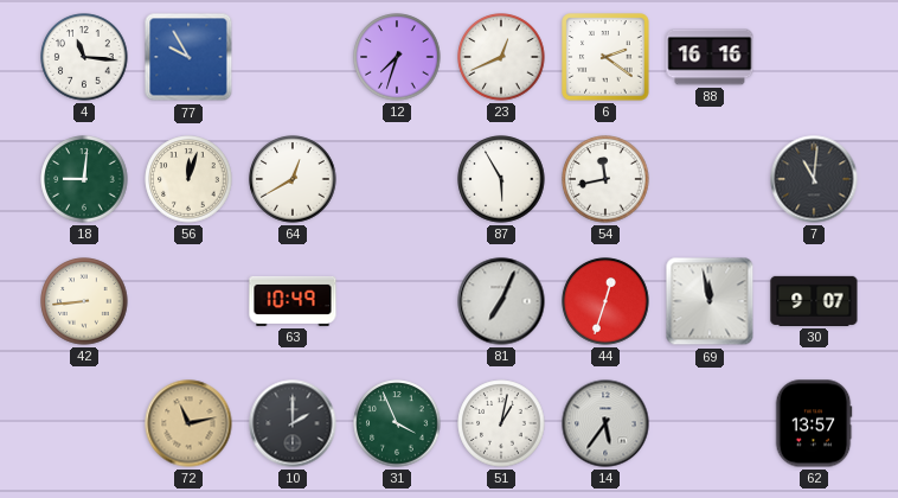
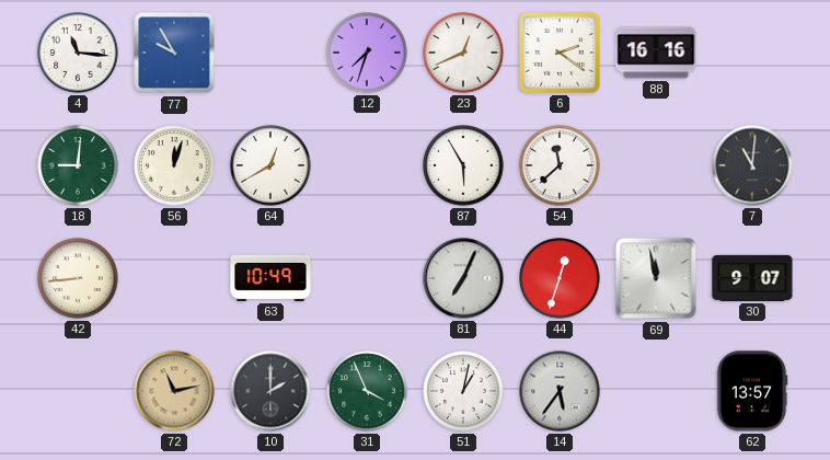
54: 11:43 -> 11:38
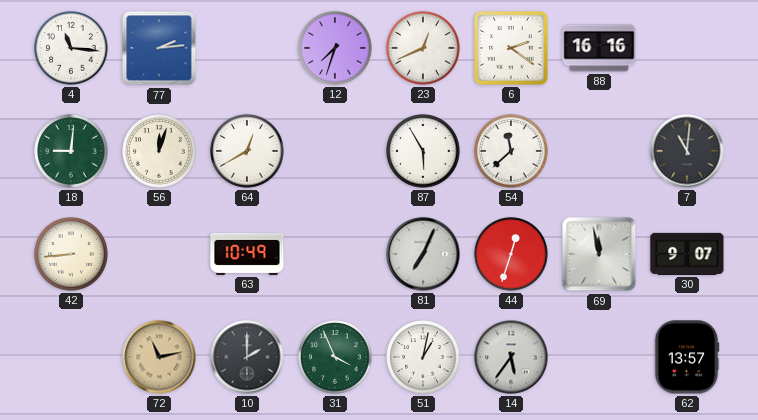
77: 9:55 -> 2:14
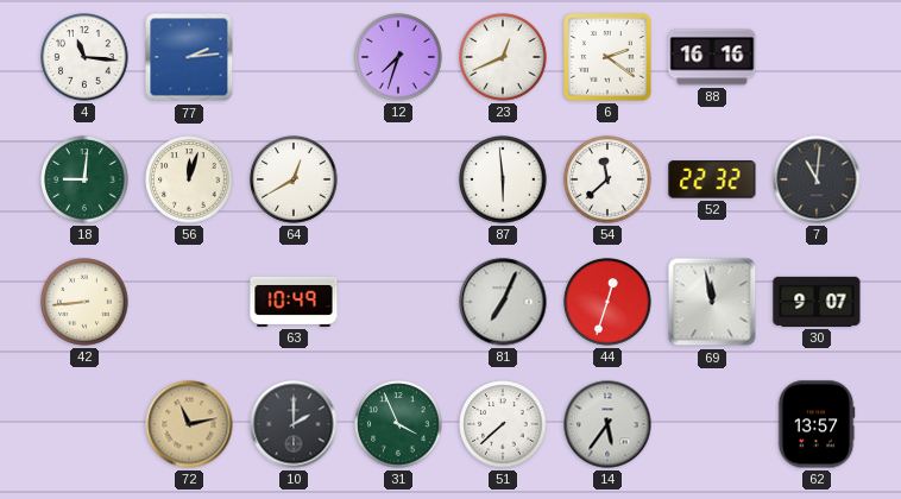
87: 5:55 -> 5:59
52: none -> 22:32
51: 1:02 -> 7:38
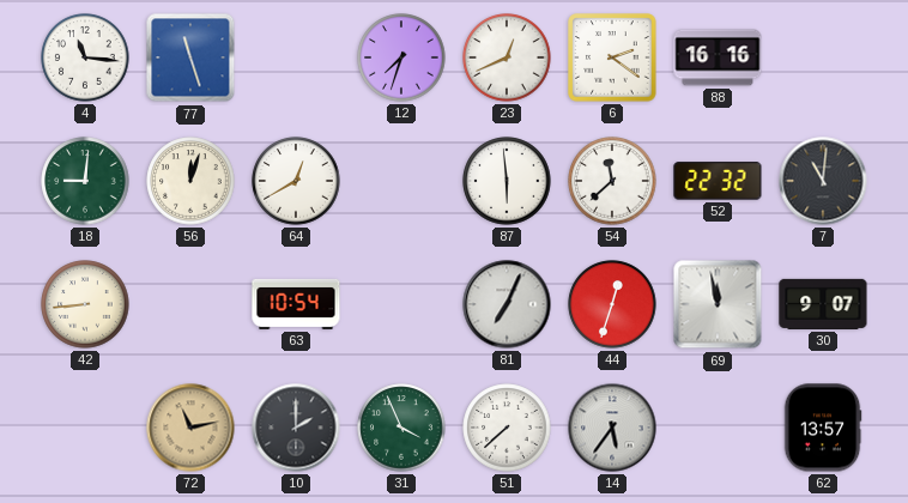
77: 2:14 -> 11:27
63: 10:49 -> 10:54
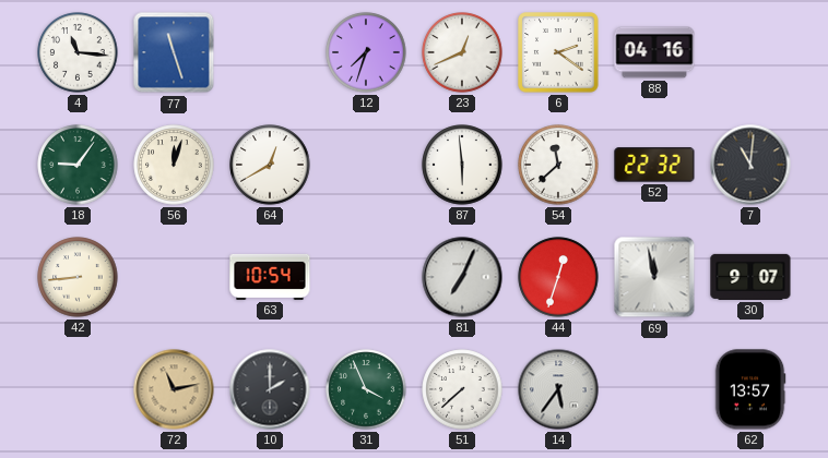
88: 16:16 -> 04:16
18: 9:01 -> 9:06
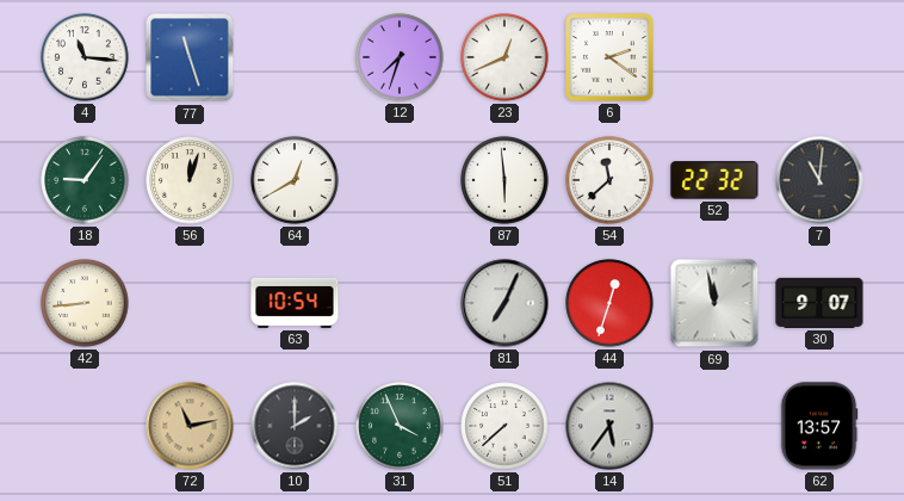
88: 04:16 -> none
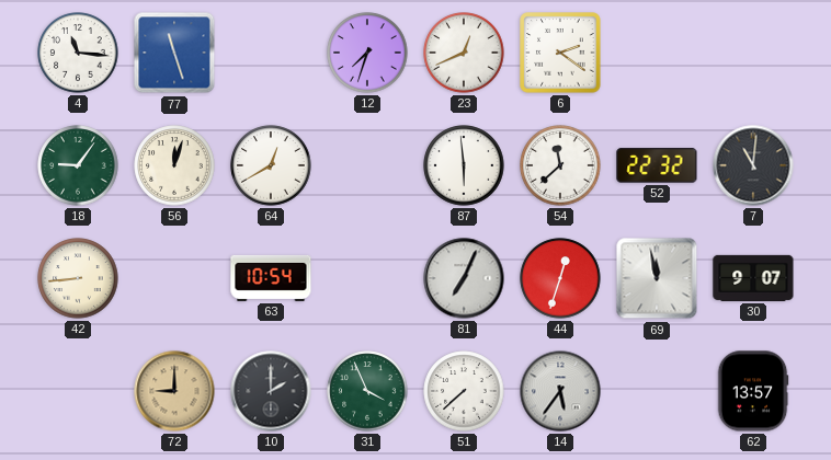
72: 11:13 -> 9:00
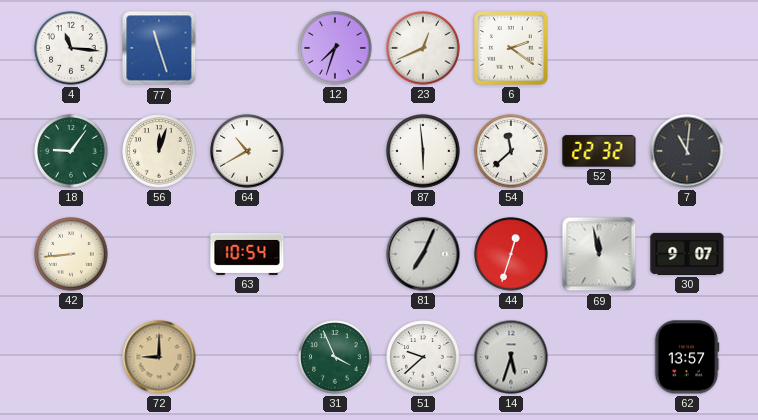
64: 12:40 -> 10:40
10: 2:00 -> none
51: 7:38 -> 9:38
14: 5:36 -> 5:33
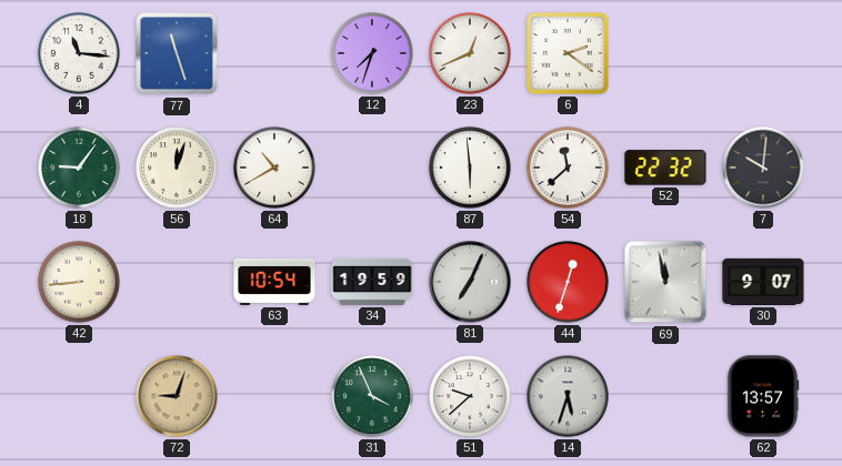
7: 11:01 -> 10:01
34: none -> 19:59
72: 9:00 -> 9:03
